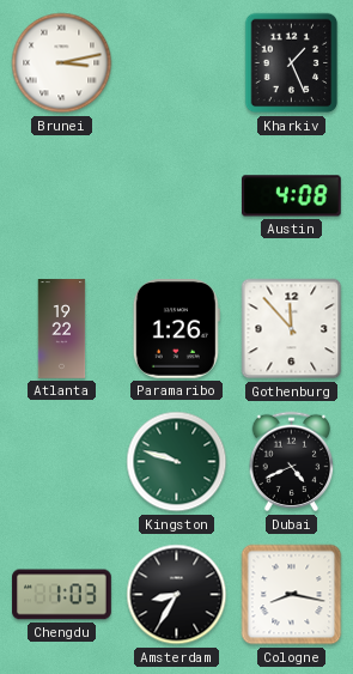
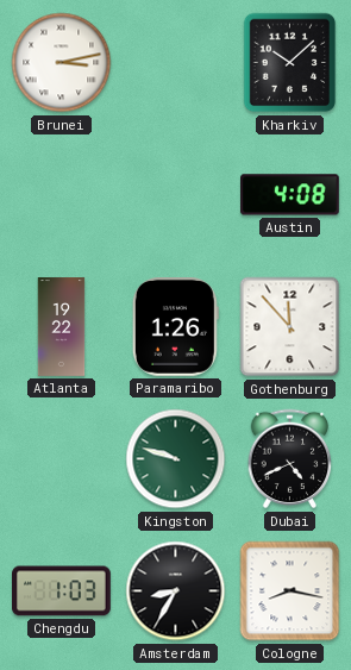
Kharkiv: 1:26 -> 10:08
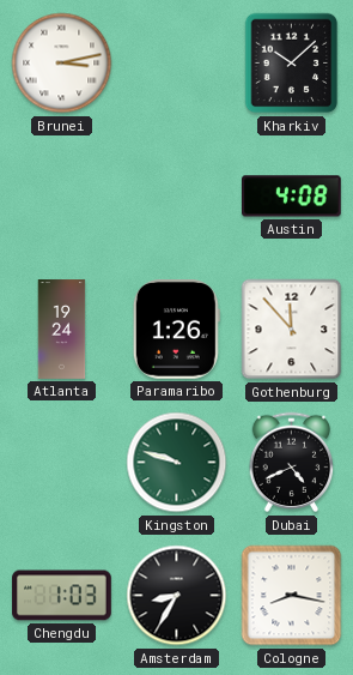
Atlanta: 19:22 -> 19:24
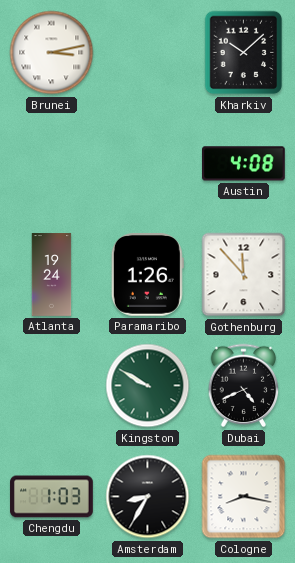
Kingston: 9:48 -> 9:50
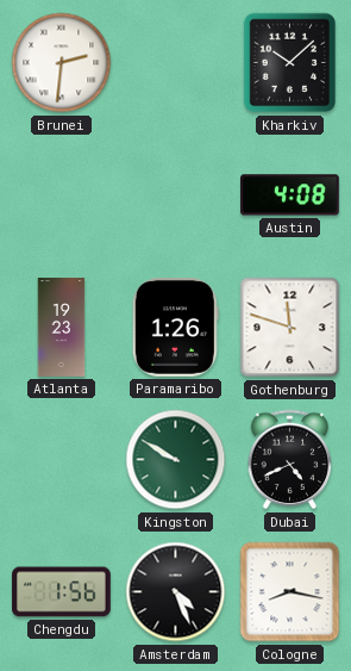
Brunei: 3:13 -> 2:31
Atlanta: 19:24 -> 19:23
Gothenburg: 11:53 -> 11:48
Chengdu: 1:03 -> 1:56
Amsterdam: 8:35 -> 4:26
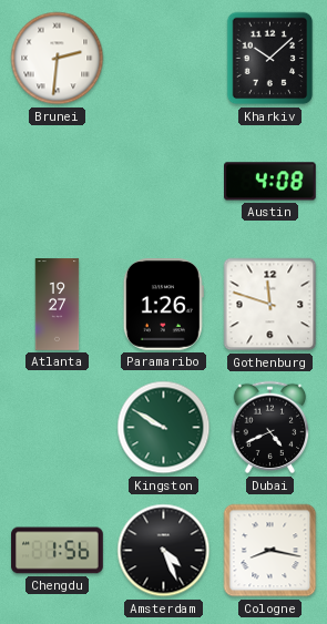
Atlanta: 19:23 -> 19:27
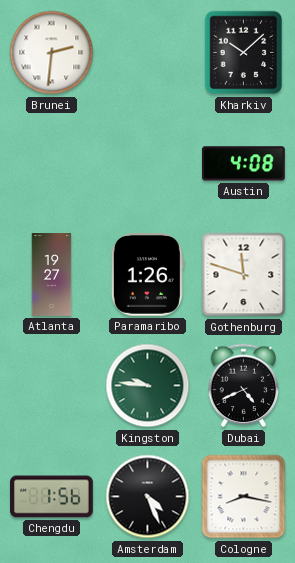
Kingston: 9:50 -> 9:46
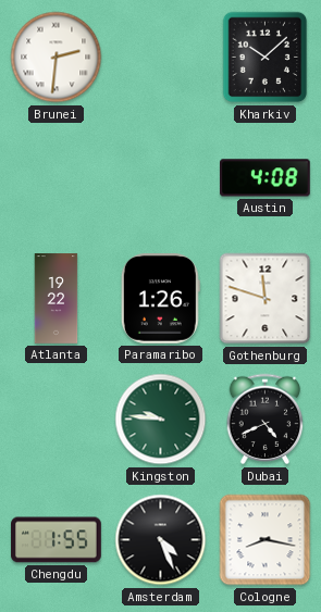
Atlanta: 19:27 -> 19:22
Chengdu: 1:56 -> 1:55
